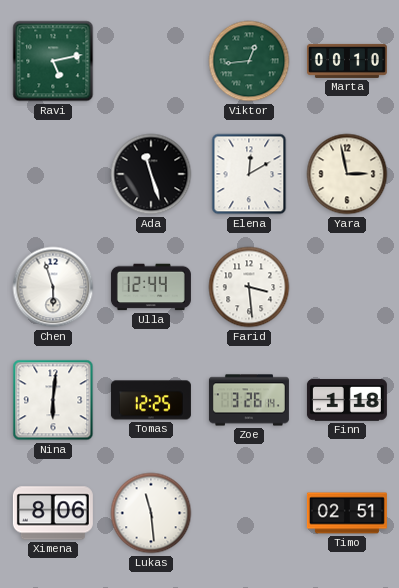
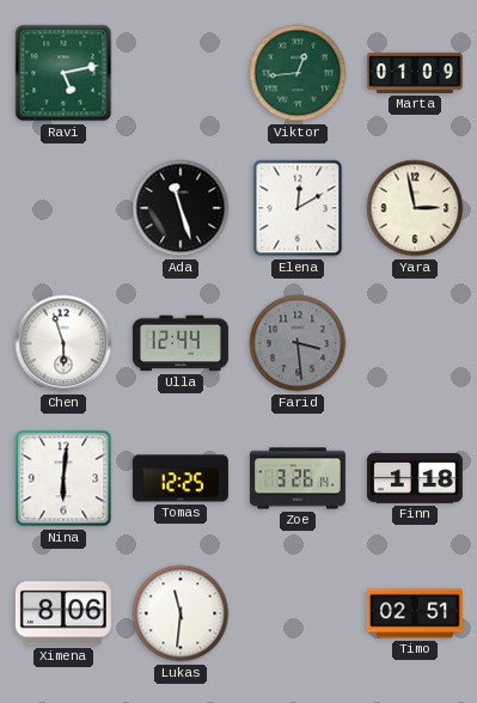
Marta: 00:10 -> 01:09
Farid dial: white -> grey
Lukas: 11:29 -> 11:31
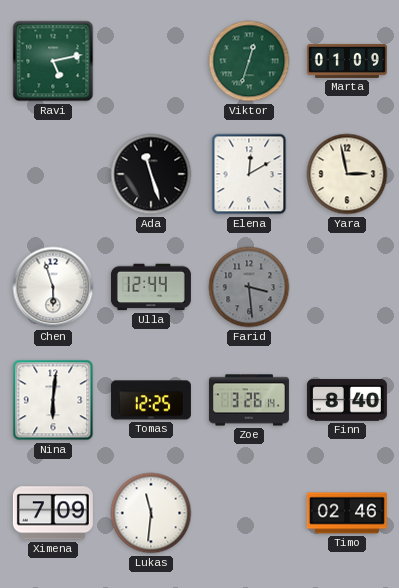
Viktor: 12:44 -> 12:33
Finn: 1:18 -> 8:40
Ximena: 8:06 -> 7:09
Timo: 02:51 -> 02:46
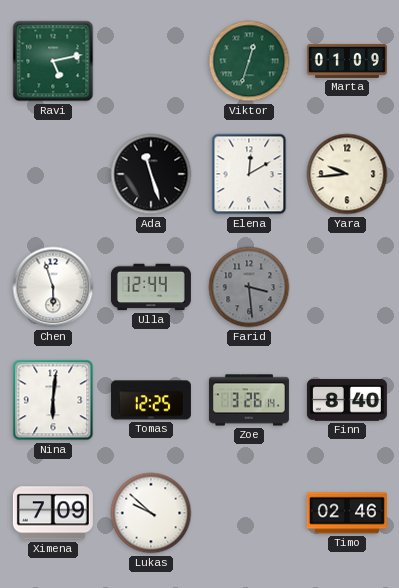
Yara: 2:58 -> 9:44
Lukas: 11:31 -> 9:52
